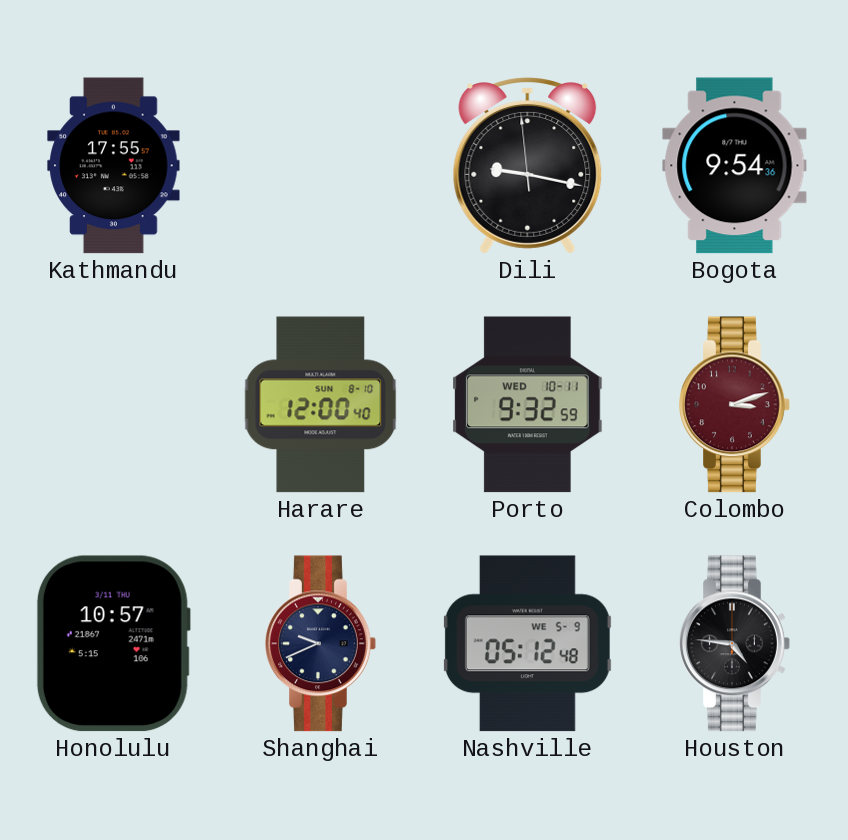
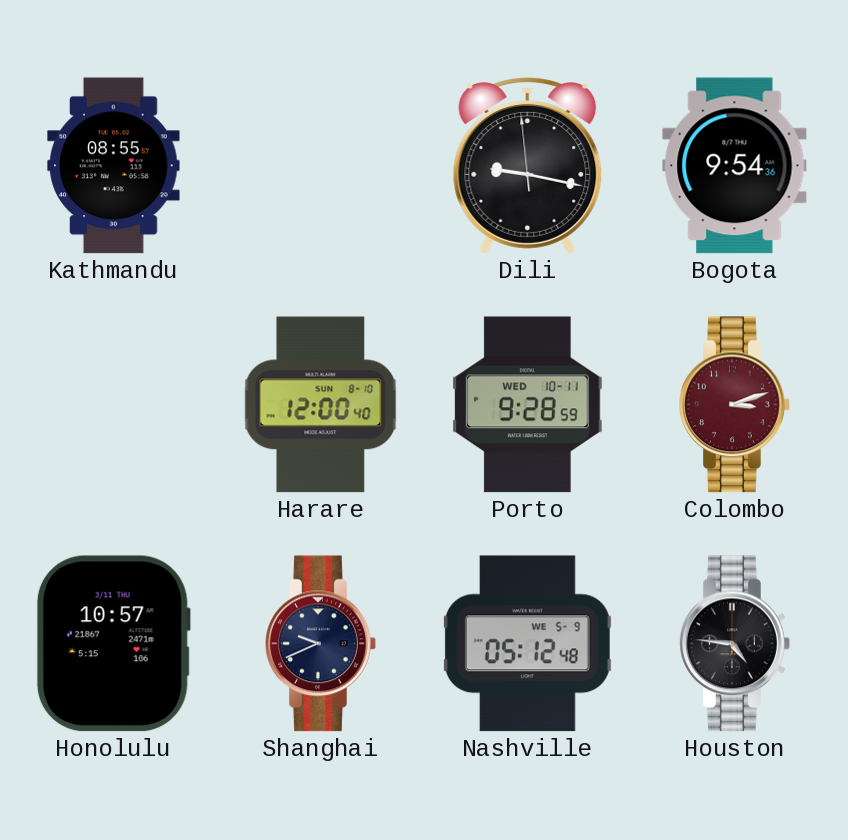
Kathmandu: 17:55 -> 08:55
Porto: 9:32 -> 9:28
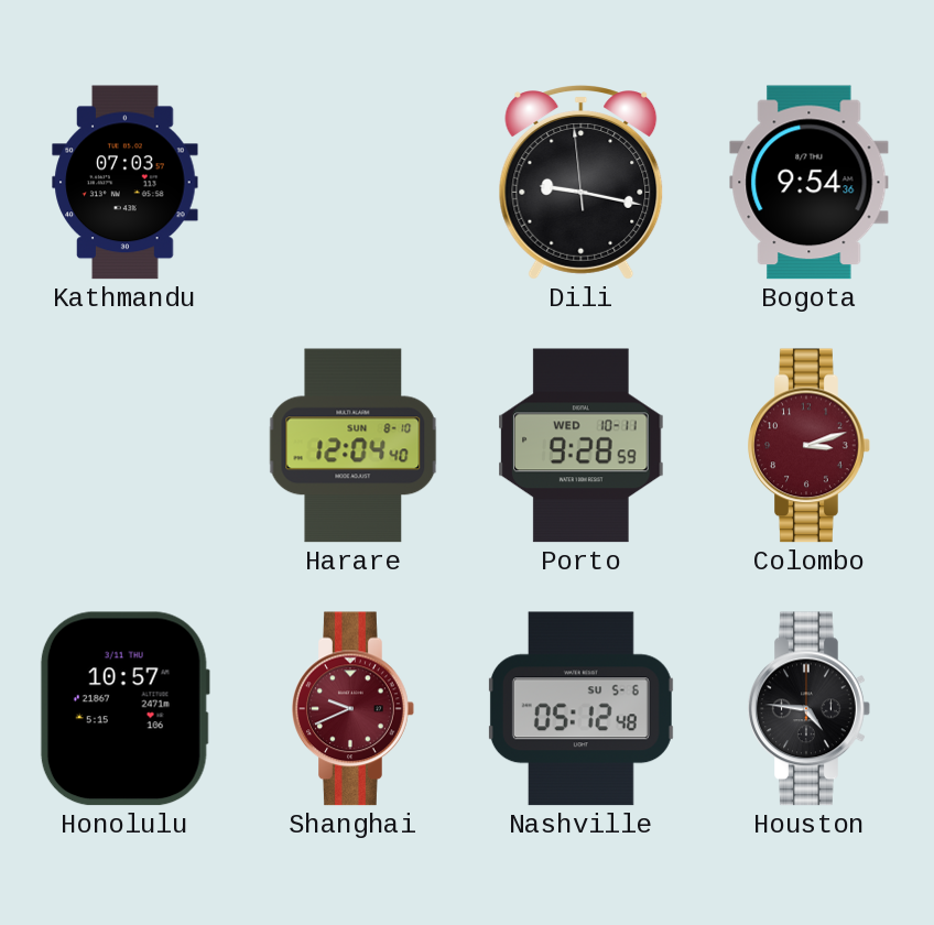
Kathmandu: 08:55 -> 07:03
Harare: 12:00 -> 12:04
Shanghai dial: navy -> burgundy
Nashville date: WE 5-9 -> SU 5-6
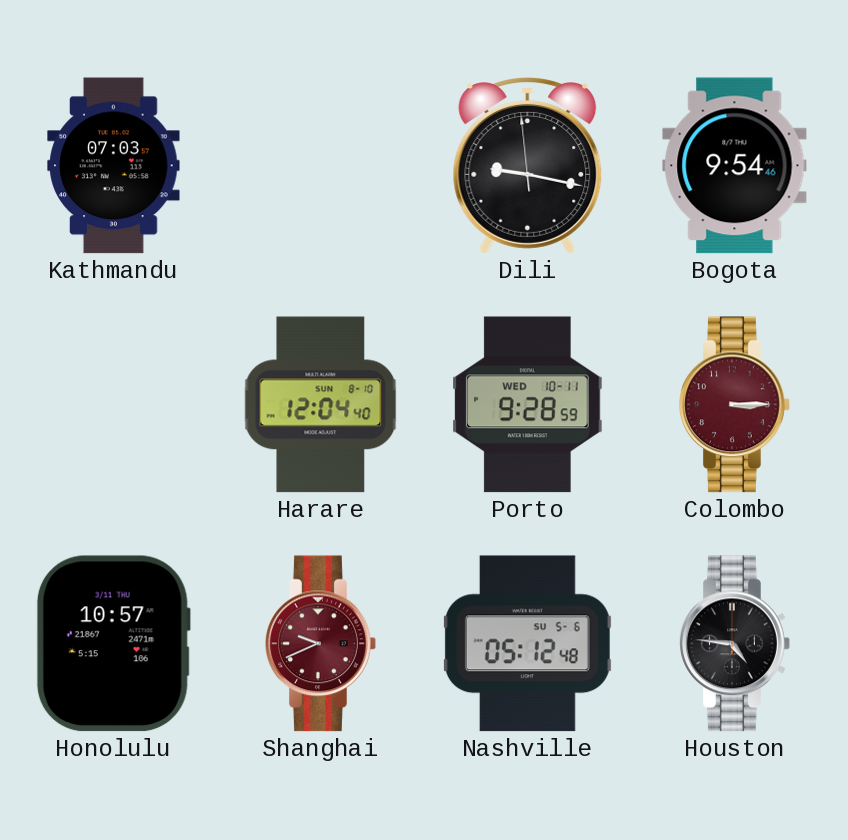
Bogota: 9:54:36 -> 9:54:46
Colombo: 3:12 -> 3:15
